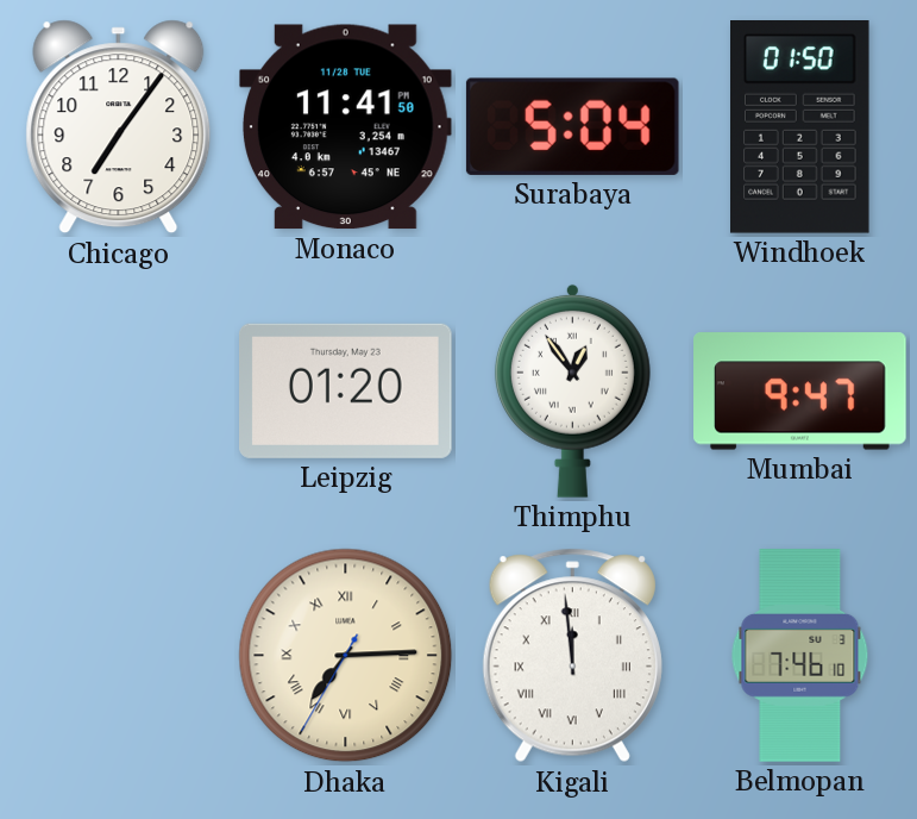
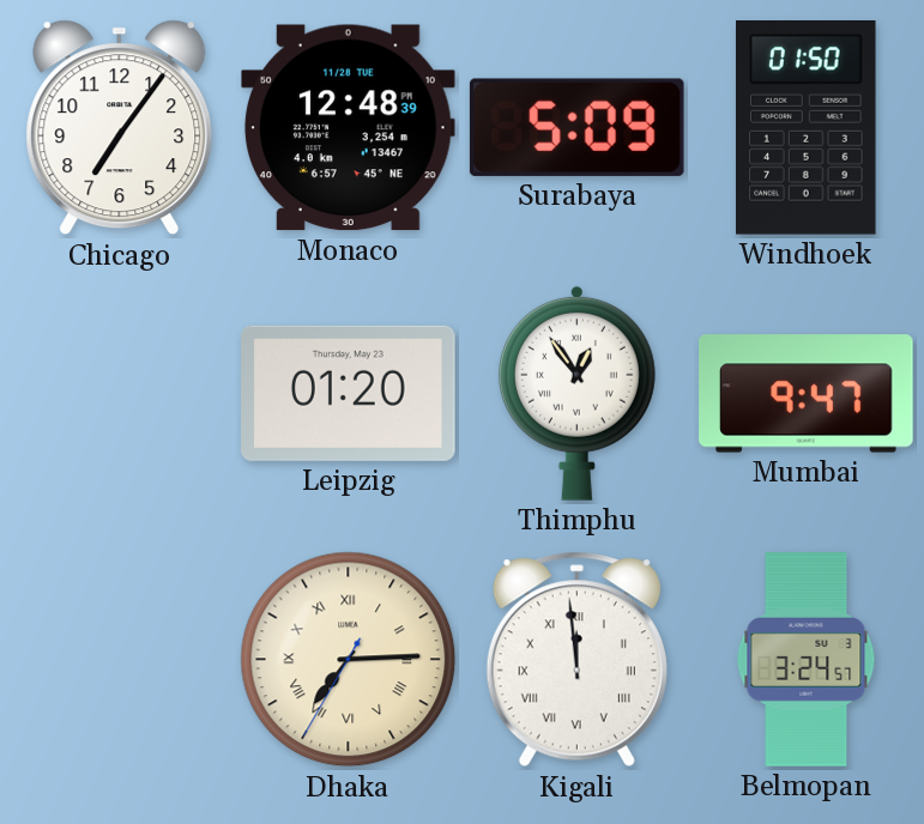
Monaco: 11:41 -> 12:48
Surabaya: 5:04 -> 5:09
Belmopan: 7:46 -> 3:24
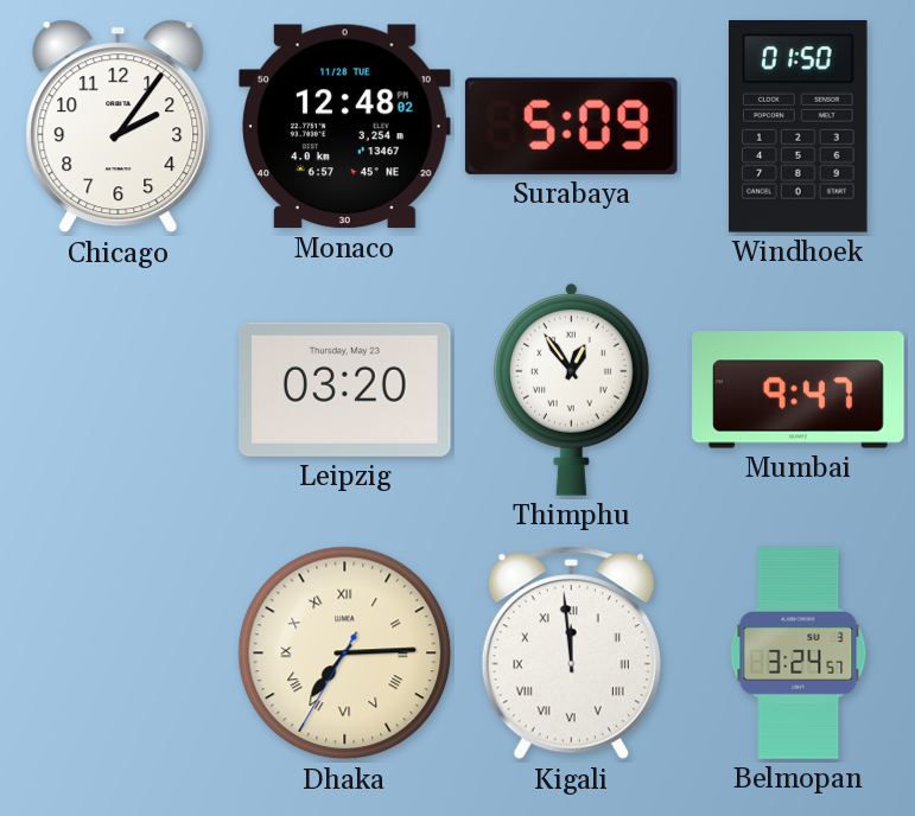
Chicago: 7:06 -> 2:06
Monaco: 12:48:39 -> 12:48:02
Leipzig: 01:20 -> 03:20
